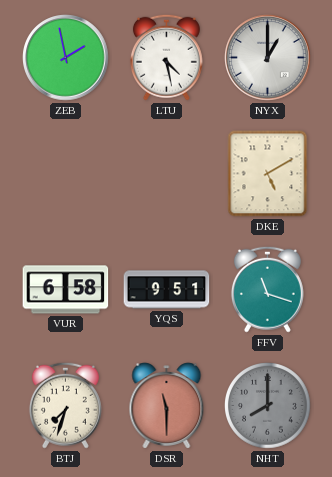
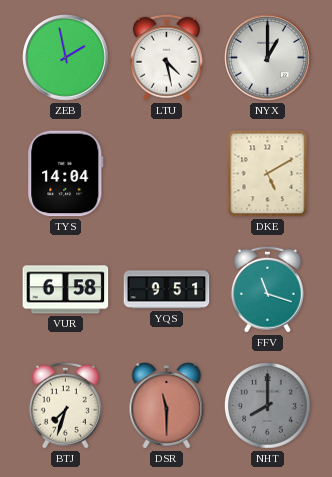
TYS: none -> 14:04
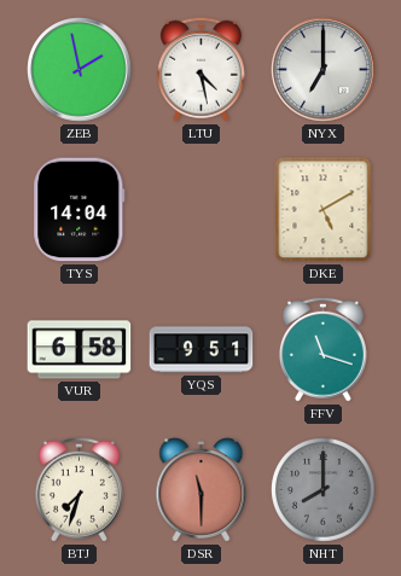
NYX: 1:00 -> 7:00
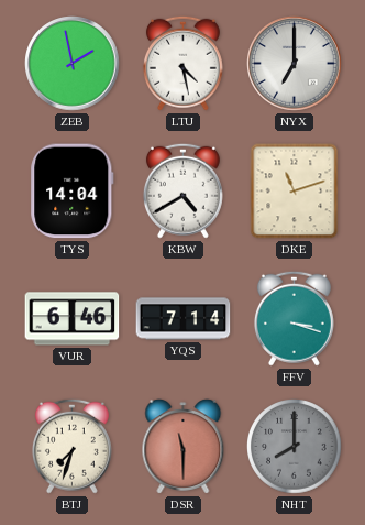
KBW: none -> 4:40
DKE: 5:10 -> 11:12
VUR: 6:58 -> 6:46
YQS: 9:51 -> 7:14
FFV: 11:18 -> 3:18
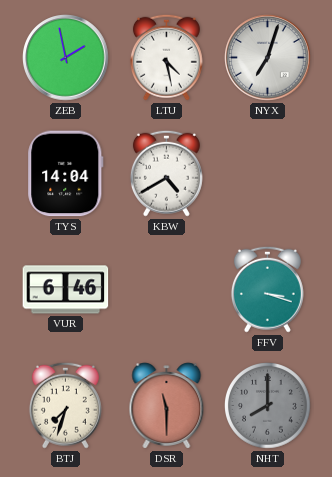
NYX: 7:00 -> 7:03
DKE: 11:12 -> none
YQS: 7:14 -> none
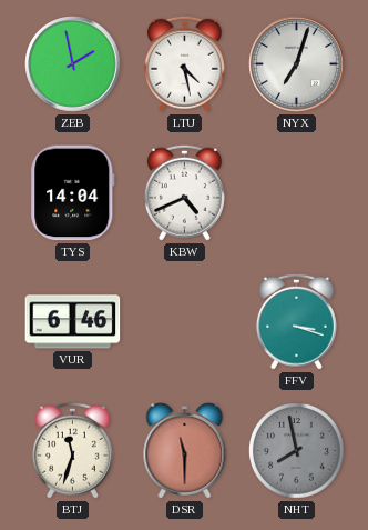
KBW: 4:40 -> 4:41
BTJ: 7:33 -> 11:33
NHT: 8:00 -> 7:58
